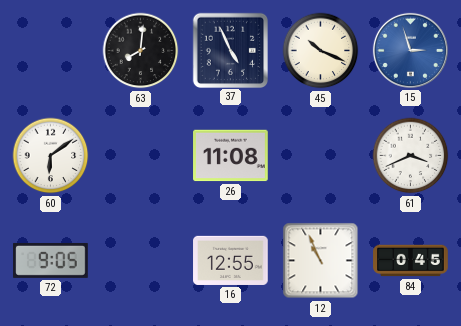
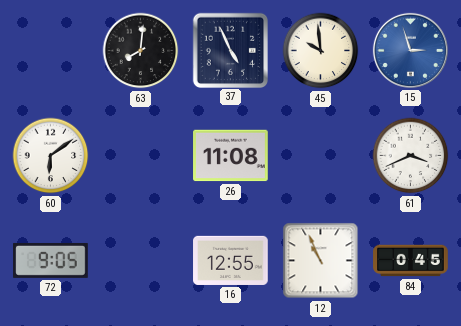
45: 10:19 -> 9:59
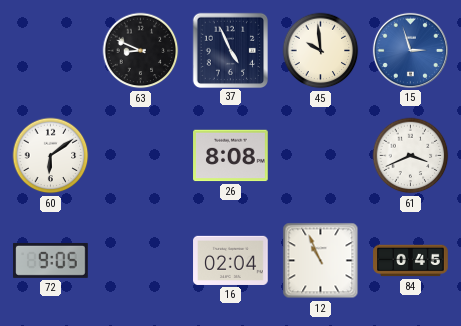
63: 8:01 -> 8:49
26: 11:08 -> 8:08
16: 12:55 -> 02:04
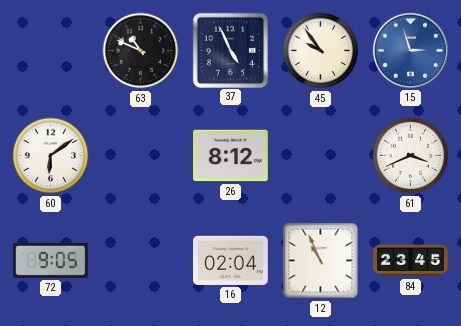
63: 8:49 -> 10:49
45: 9:59 -> 9:54
26: 8:08 -> 8:12
84: 0:45 -> 23:45
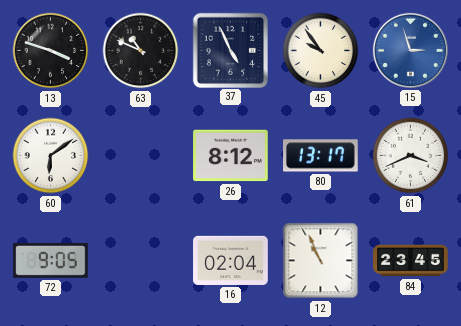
13: none -> 3:48
80: none -> 13:17
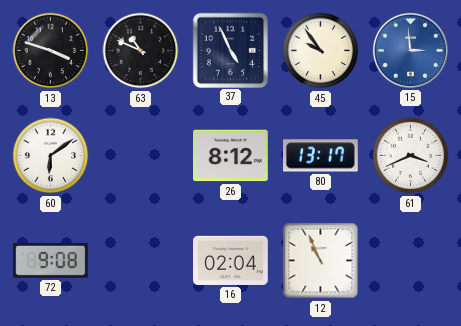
15: 2:57 -> 2:59
72: 9:05 -> 9:08
84: 23:45 -> none
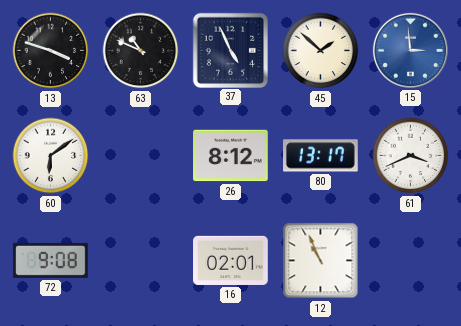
45: 9:54 -> 1:52
16: 02:04 -> 02:01
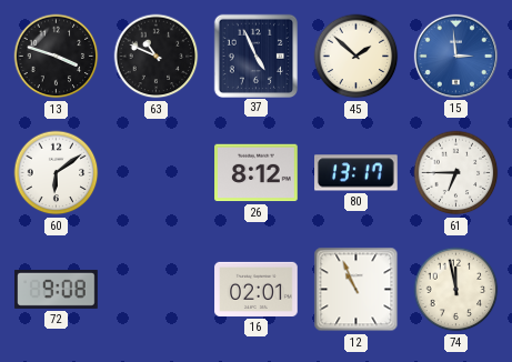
61: 3:41 -> 6:45
74: none -> 11:58
